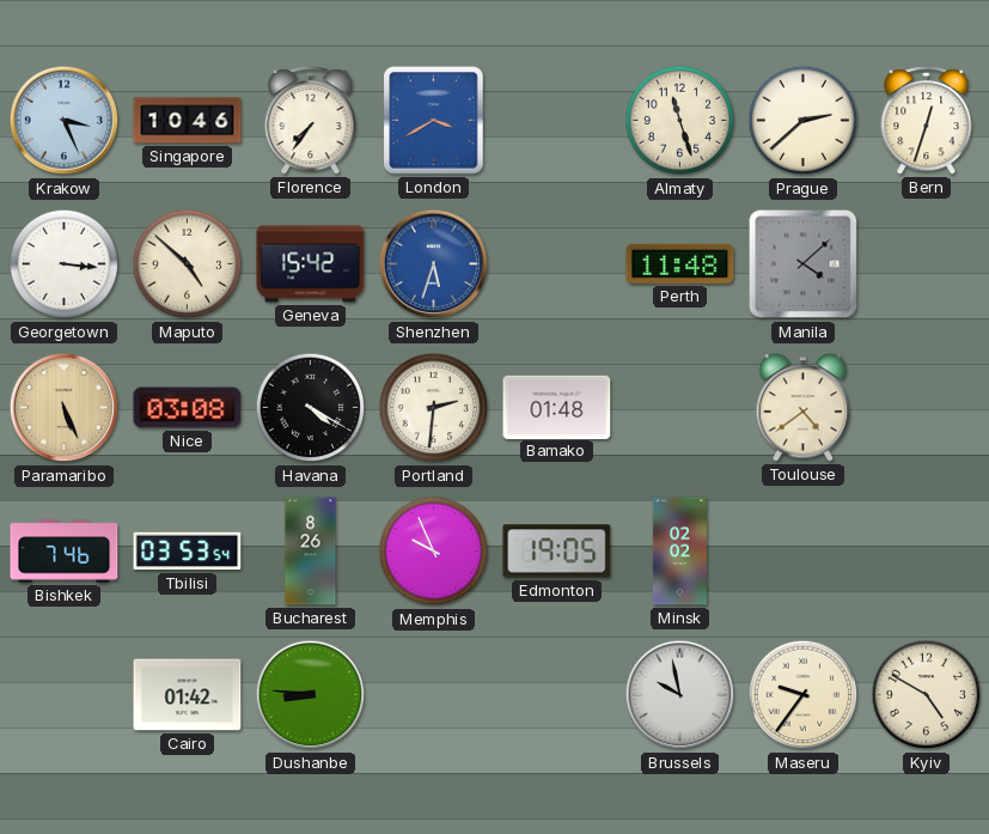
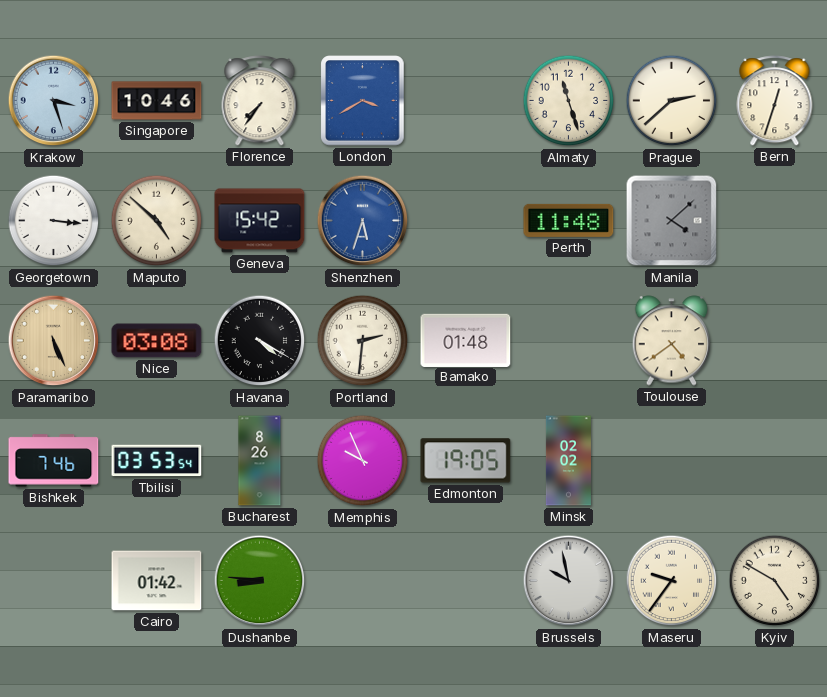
Krakow: 3:26 -> 3:27
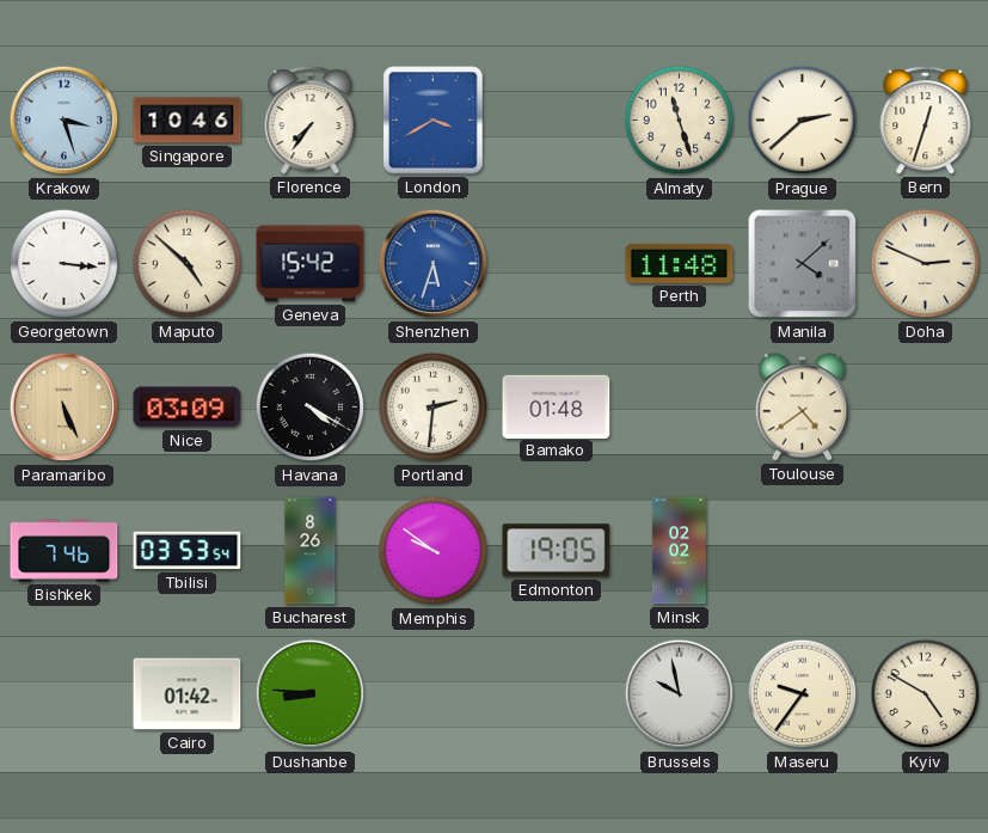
Doha: none -> 2:49
Nice: 03:08 -> 03:09
Memphis: 9:56 -> 9:51
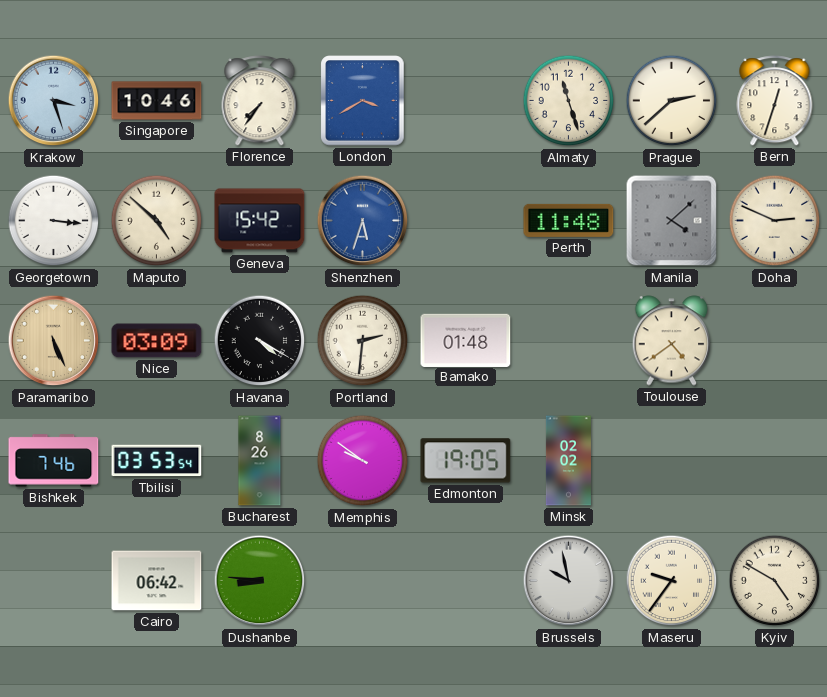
Cairo: 01:42 -> 06:42
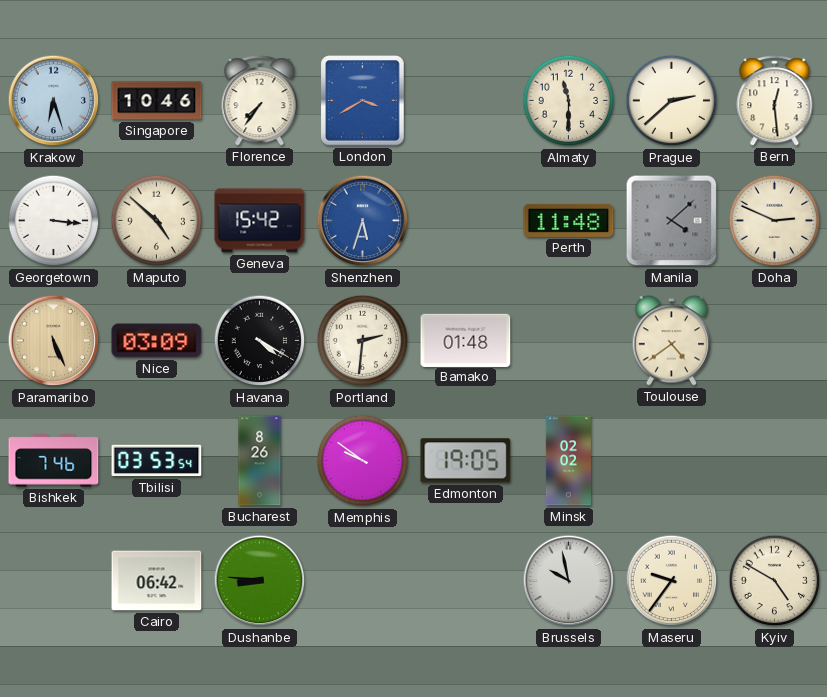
Krakow: 3:27 -> 6:27
Almaty: 11:27 -> 11:30
Bern: 12:33 -> 12:29
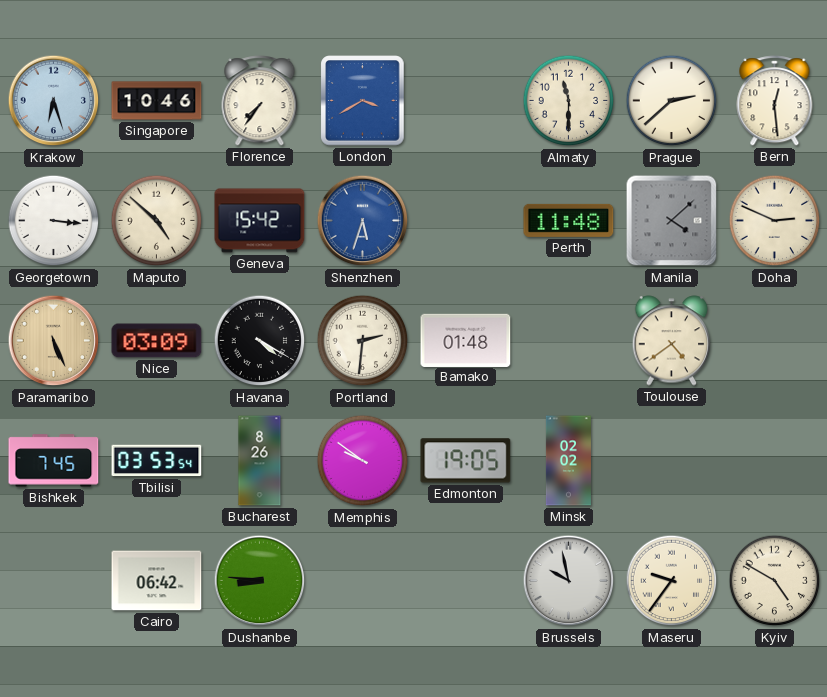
Bishkek: 7:46 -> 7:45
